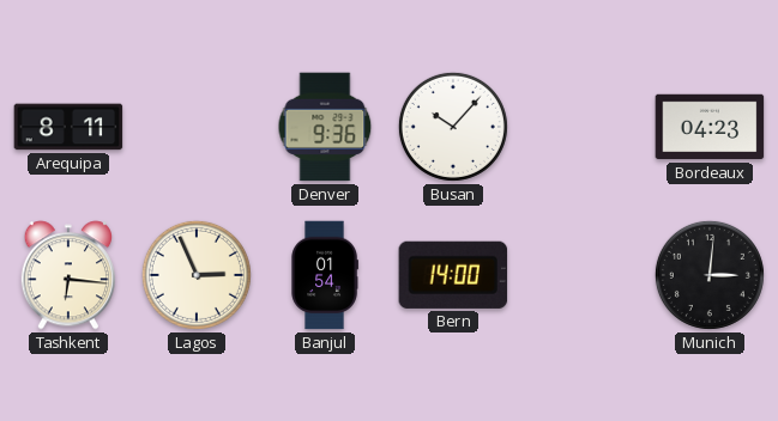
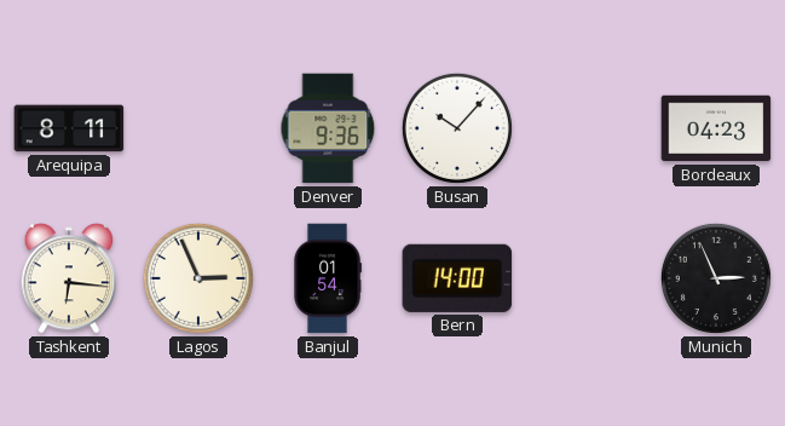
Munich: 3:01 -> 2:56
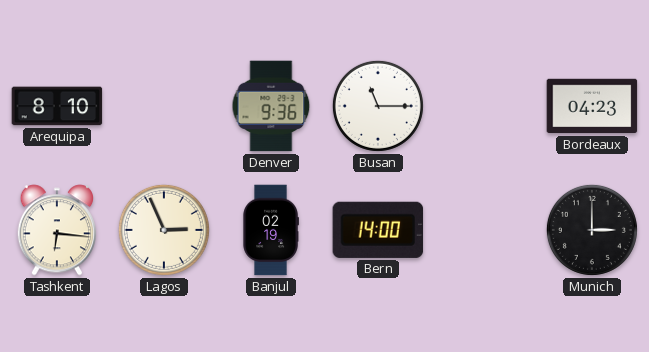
Arequipa: 8:11 -> 8:10
Busan: 10:07 -> 11:15
Banjul: 01:54 -> 02:19
Munich: 2:56 -> 3:00
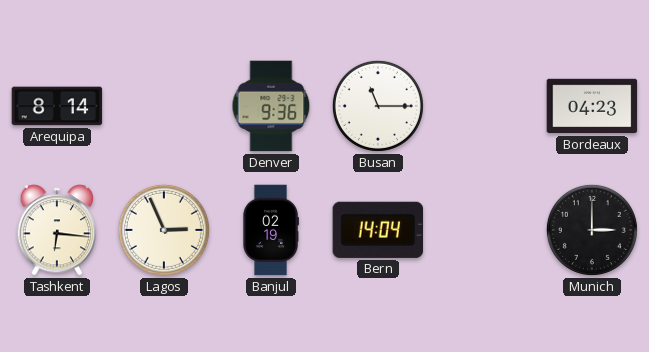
Arequipa: 8:10 -> 8:14
Bern: 14:00 -> 14:04
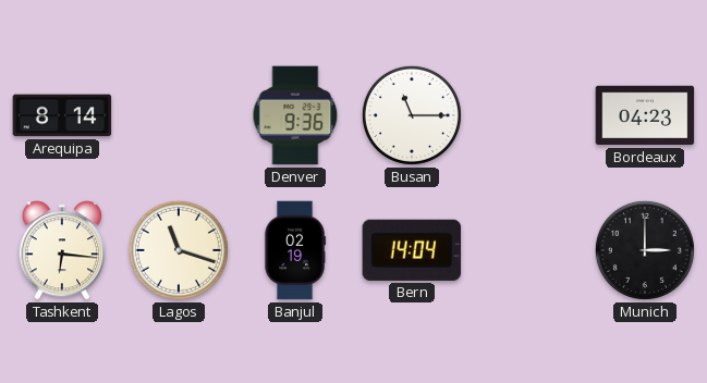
Lagos: 2:56 -> 11:18
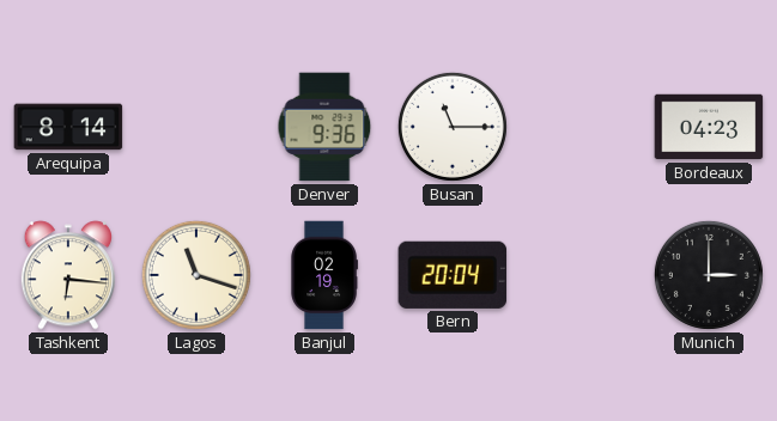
Bern: 14:04 -> 20:04
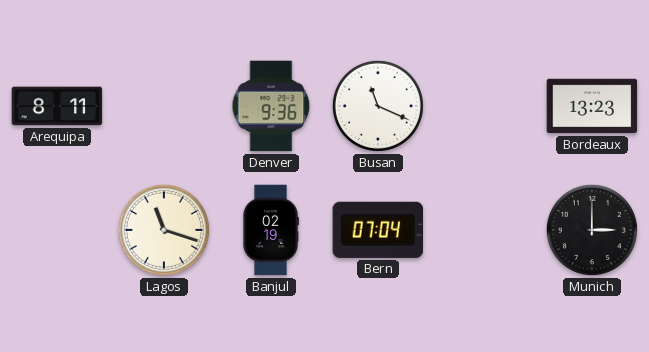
Arequipa: 8:14 -> 8:11
Busan: 11:15 -> 11:19
Bordeaux: 04:23 -> 13:23
Tashkent: 6:16 -> none
Bern: 20:04 -> 07:04
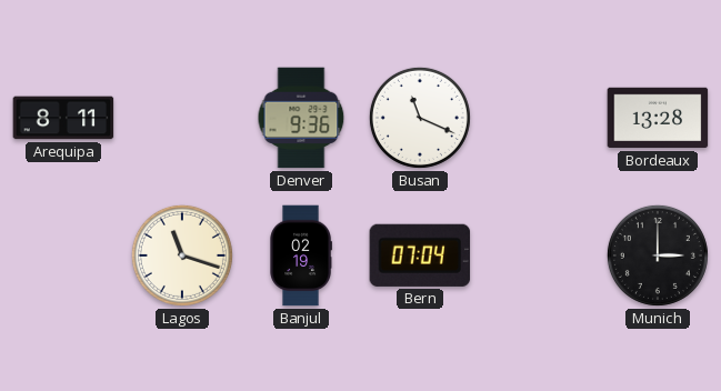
Bordeaux: 13:23 -> 13:28
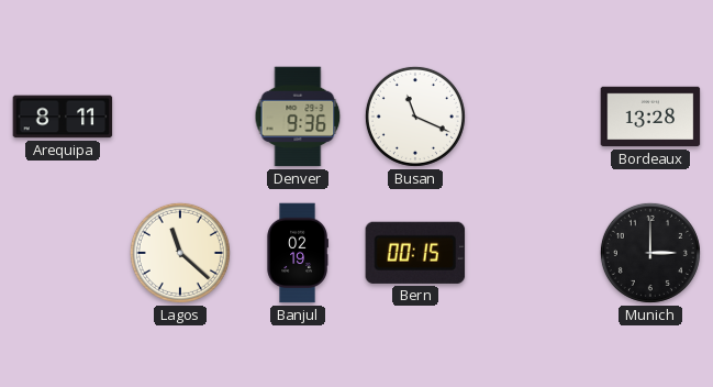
Lagos: 11:18 -> 11:22
Bern: 07:04 -> 00:15
